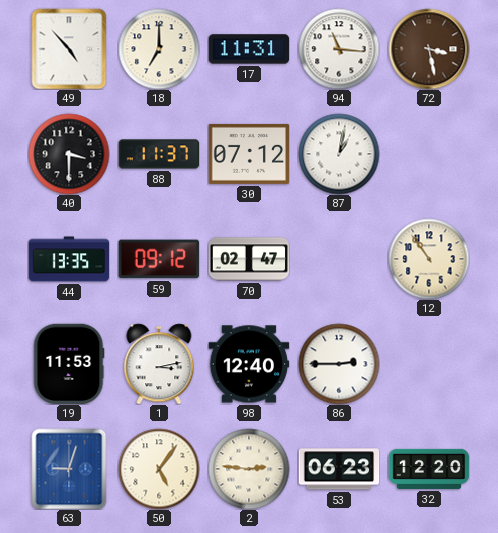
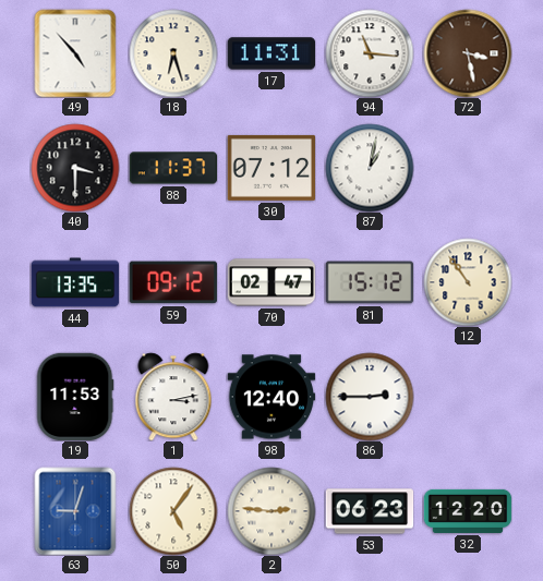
18: 7:00 -> 6:27
81: none -> 15:12
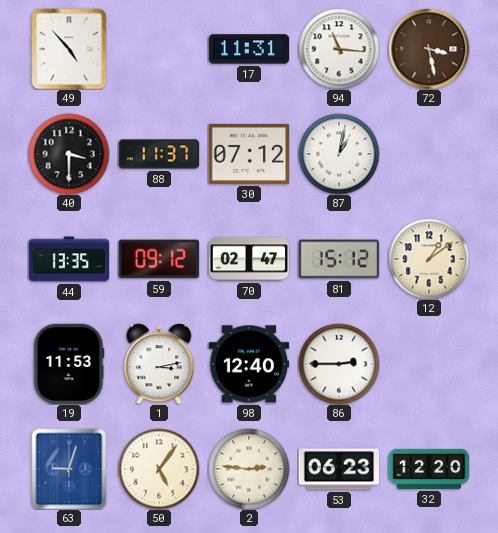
18: 6:27 -> none
12: 10:54 -> 1:09
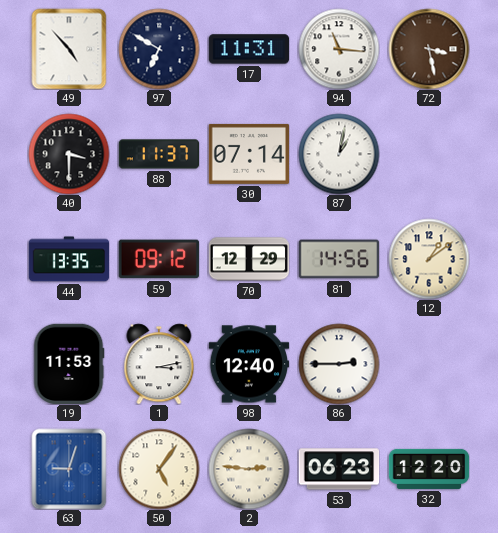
97: none -> 6:50
30: 07:12 -> 07:14
70: 02:47 -> 12:29
81: 15:12 -> 14:56
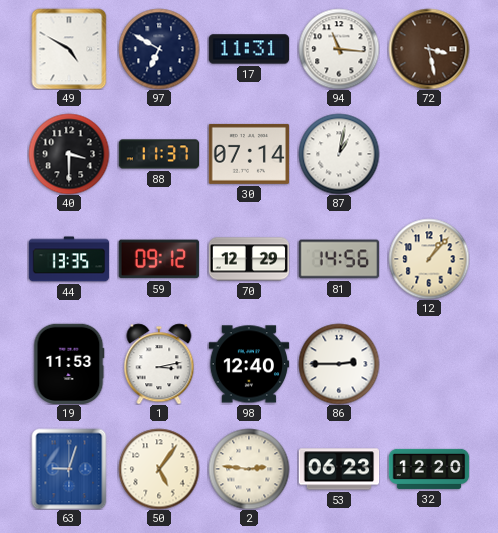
49: 4:53 -> 4:50
12: 1:09 -> 1:07
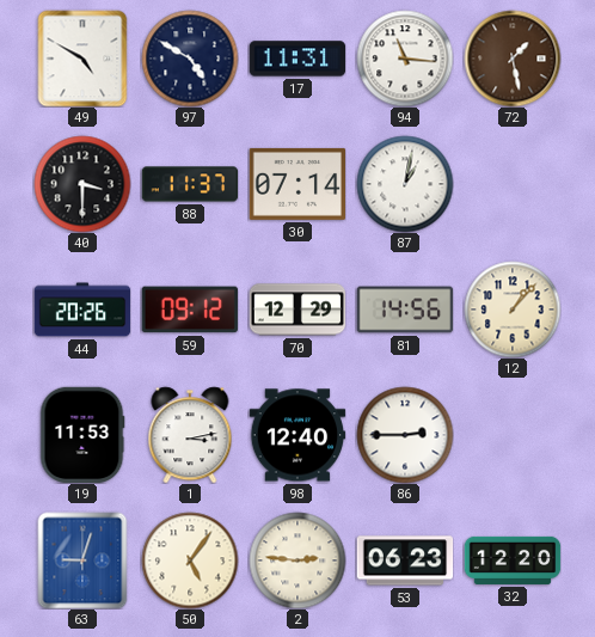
97: 6:50 -> 4:50
72: 3:28 -> 1:28
44: 13:35 -> 20:26
